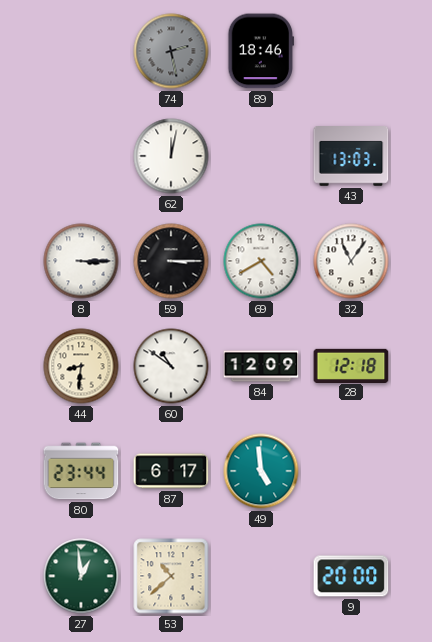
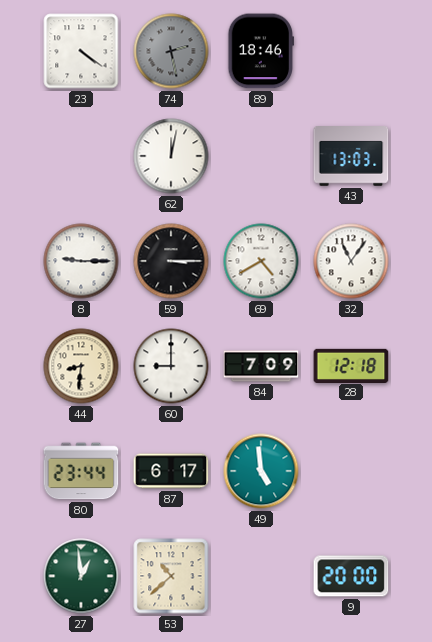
23: none -> 4:21
8: 3:15 -> 9:15
60: 10:51 -> 9:00
84: 12:09 -> 7:09
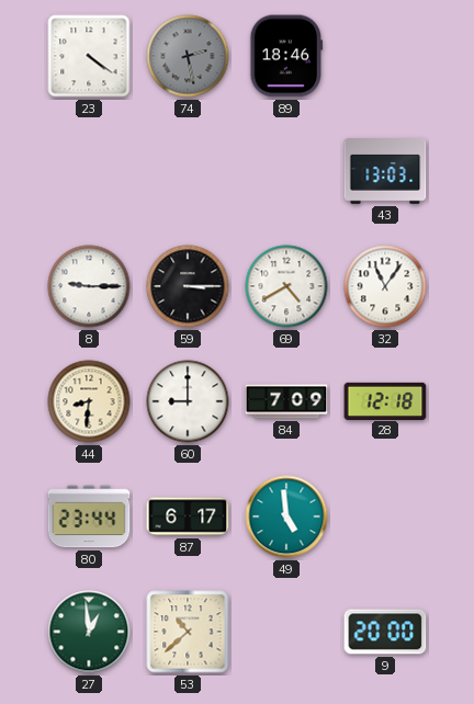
62: 12:02 -> none
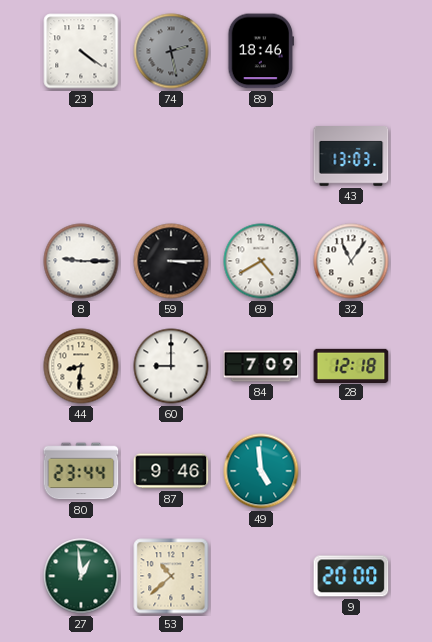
87: 6:17 -> 9:46
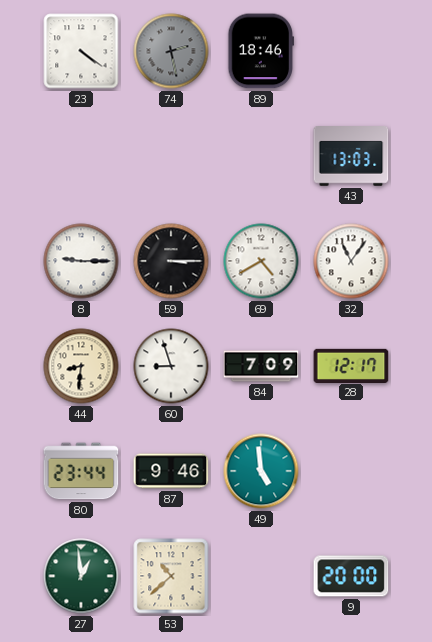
60: 9:00 -> 8:57
28: 12:18 -> 12:17
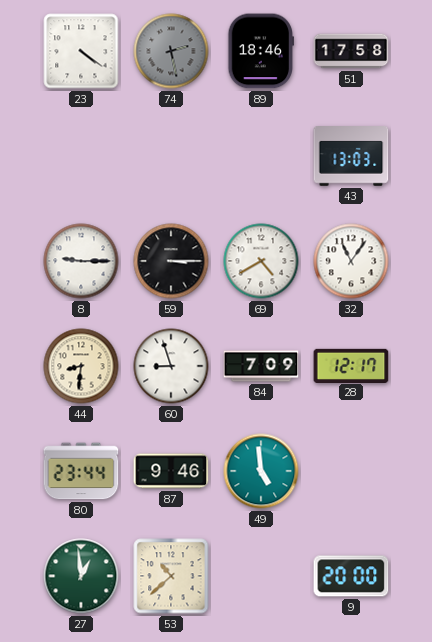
51: none -> 17:58
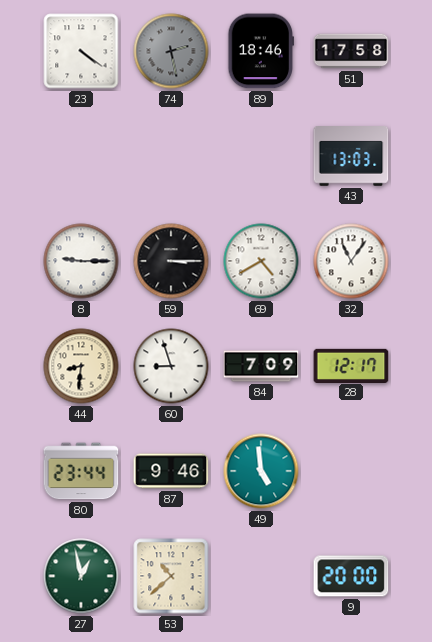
27: 12:59 -> 12:58
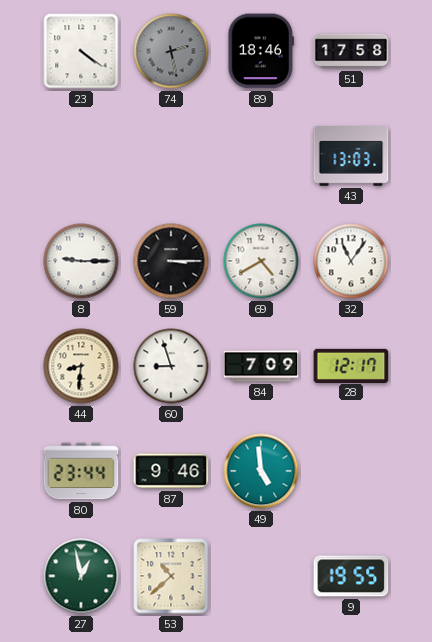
9: 20:00 -> 19:55
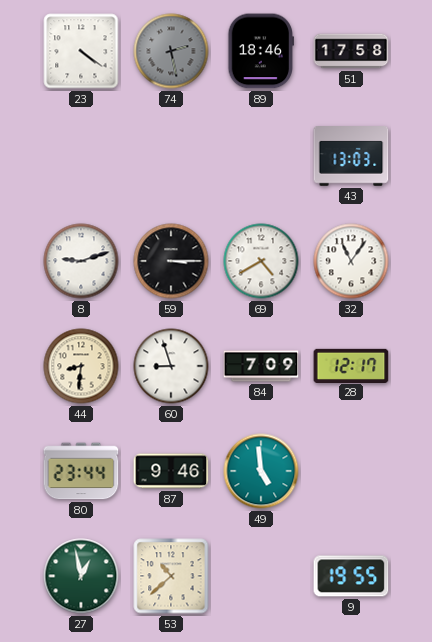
8: 9:15 -> 9:12
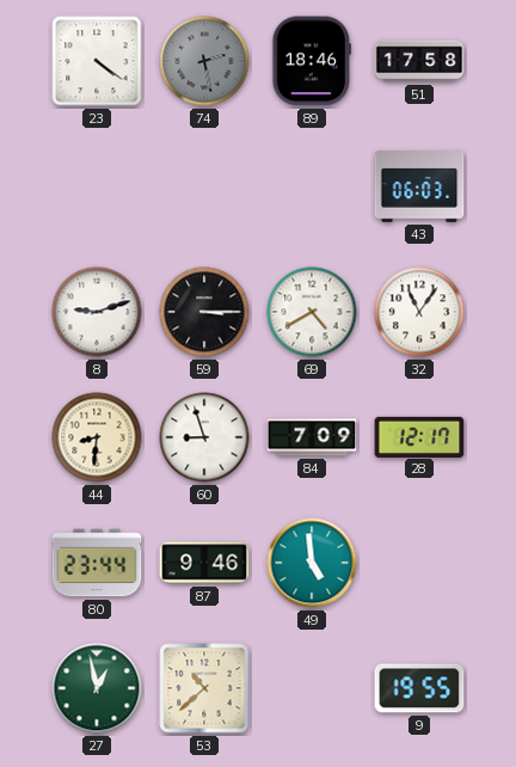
43: 13:03 -> 06:03
